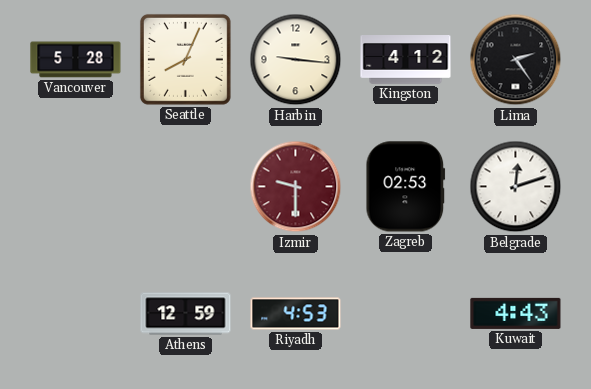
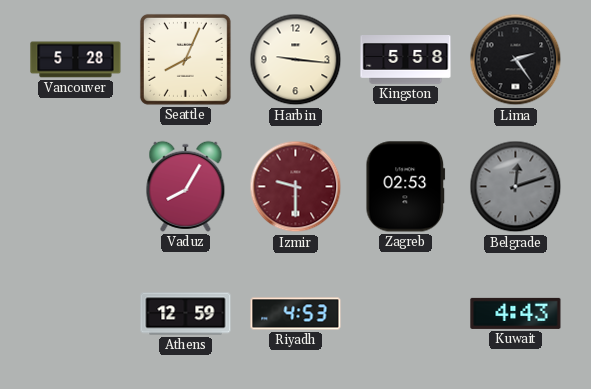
Kingston: 4:12 -> 5:58
Vaduz: none -> 8:05
Belgrade dial: white -> grey
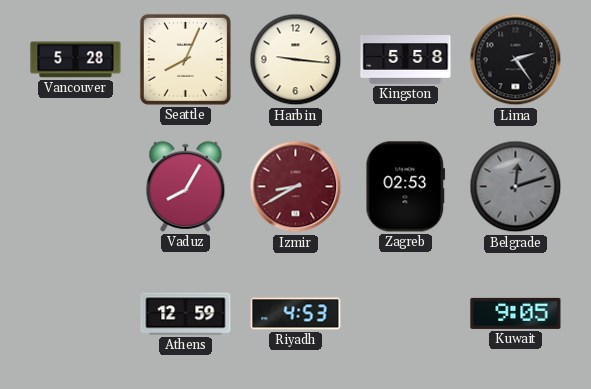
Izmir: 9:30 -> 8:40
Kuwait: 4:43 -> 9:05
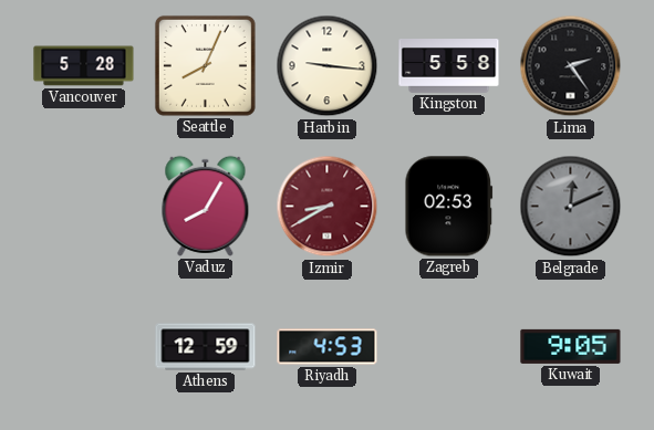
Belgrade: 12:12 -> 12:11
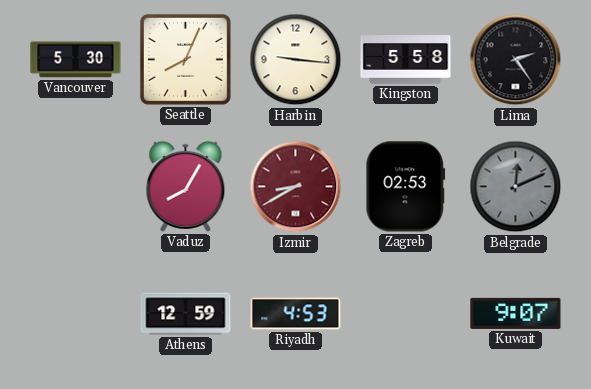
Vancouver: 5:28 -> 5:30
Kuwait: 9:05 -> 9:07
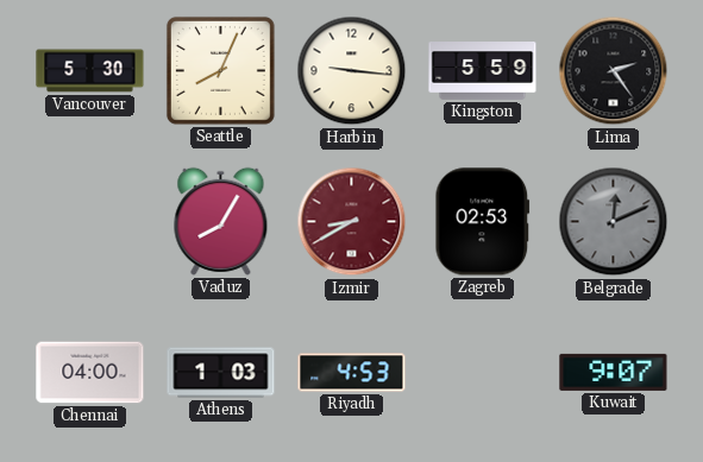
Kingston: 5:58 -> 5:59
Chennai: none -> 04:00
Athens: 12:59 -> 1:03
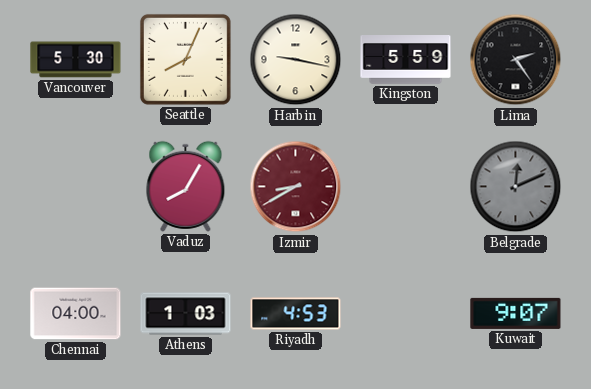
Harbin: 9:16 -> 9:17
Zagreb: 02:53 -> none
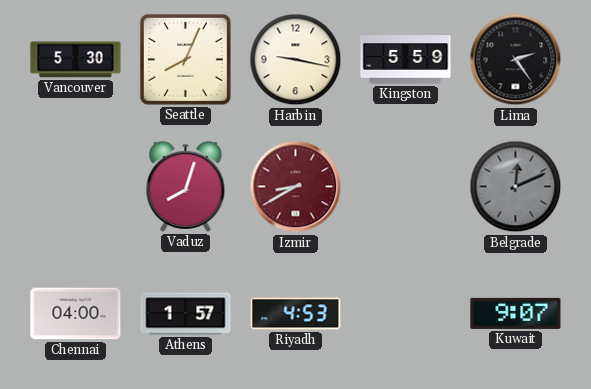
Vaduz: 8:05 -> 8:03
Athens: 1:03 -> 1:57
